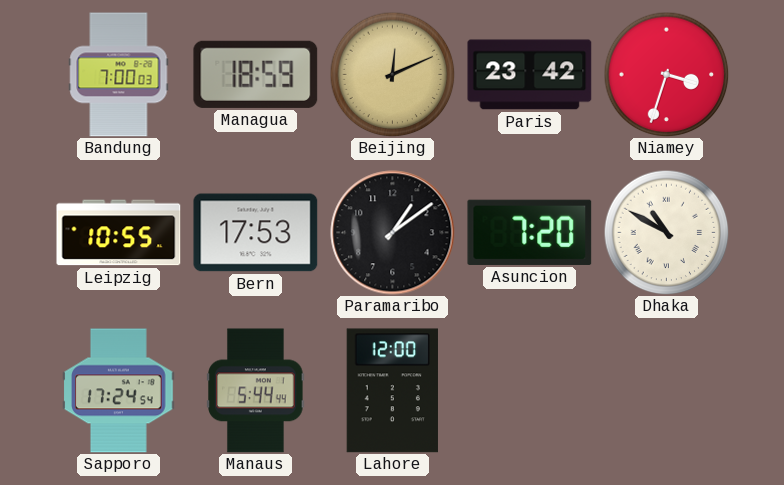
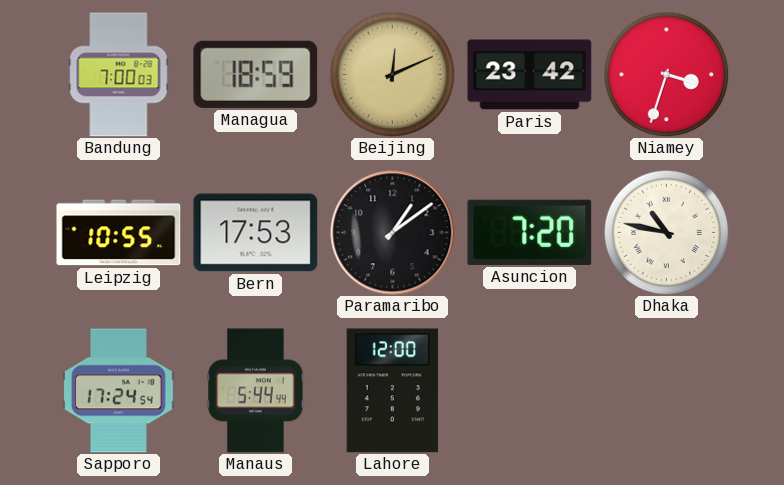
Dhaka: 10:50 -> 10:47
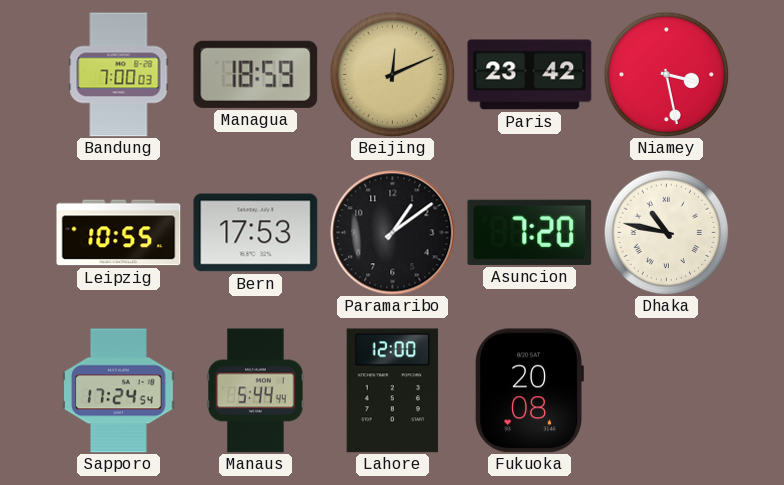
Niamey: 3:33 -> 3:28
Fukuoka: none -> 20:08
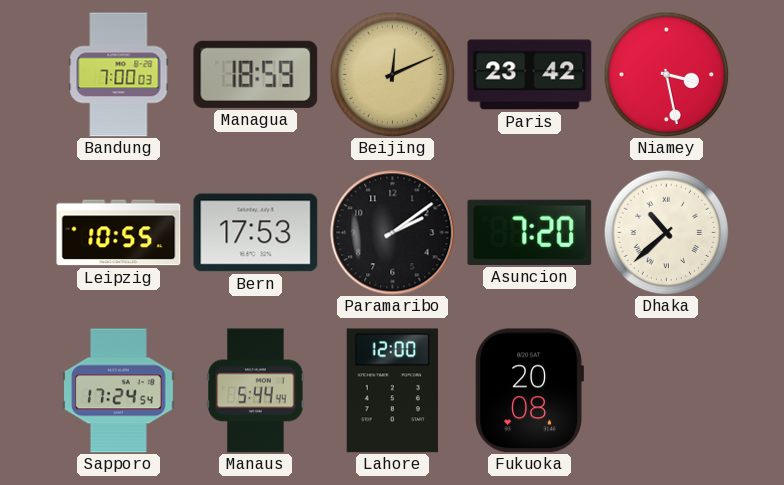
Paramaribo: 1:09 -> 2:09
Dhaka: 10:47 -> 10:38
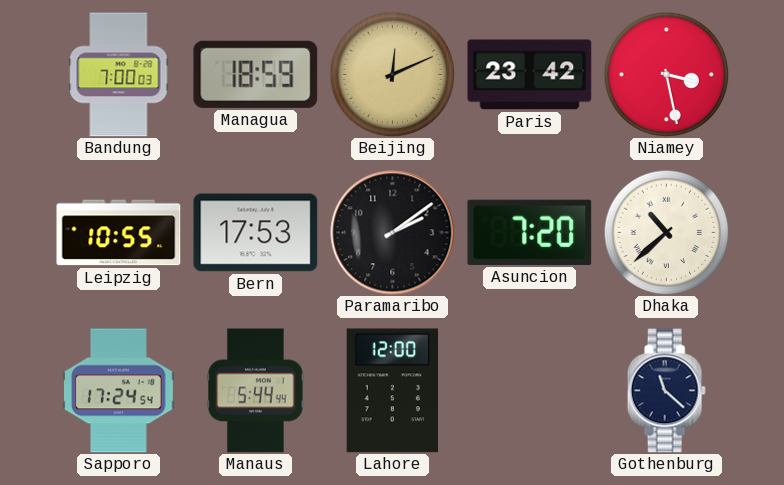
Fukuoka: 20:08 -> none
Gothenburg: none -> 11:22
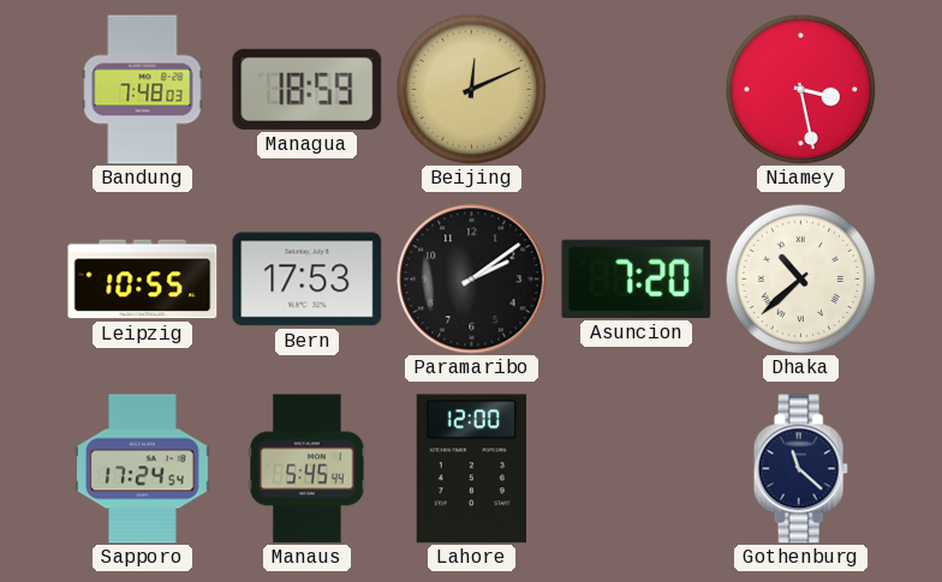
Bandung: 7:00 -> 7:48
Paris: 23:42 -> none
Manaus: 5:44 -> 5:45
